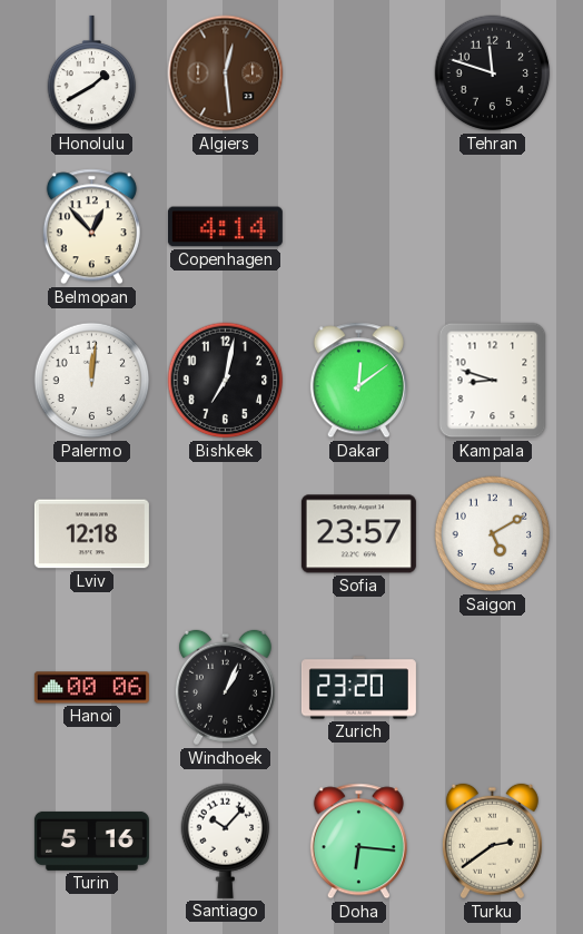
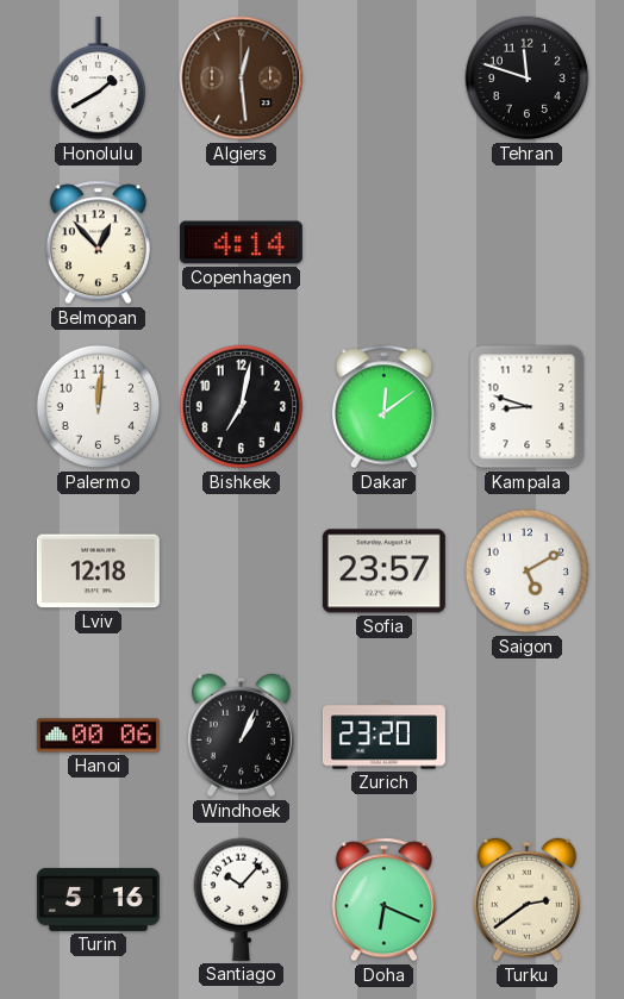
Doha: 6:16 -> 6:19
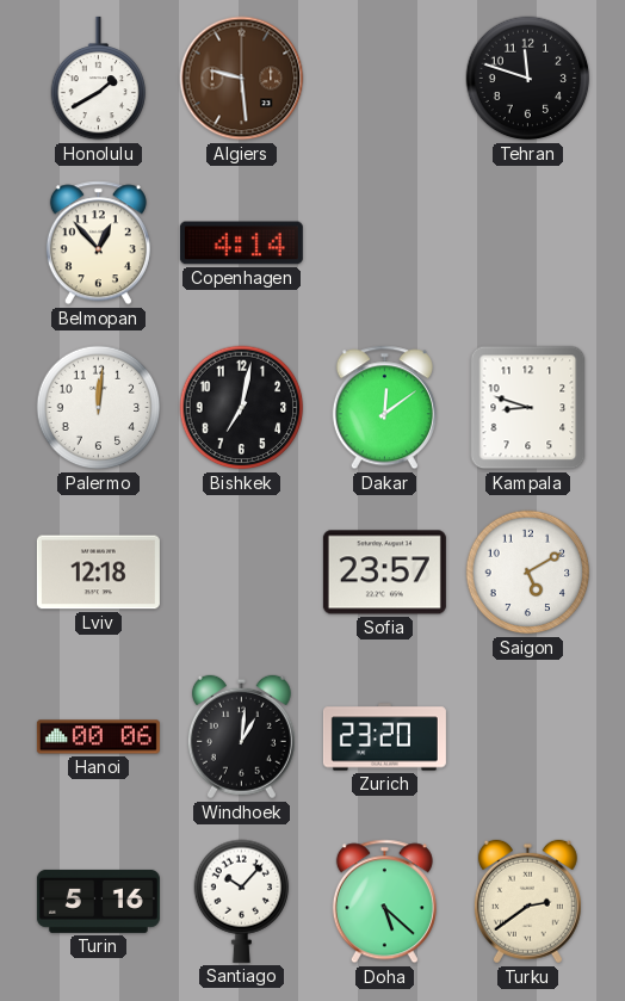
Algiers: 12:29 -> 9:29
Windhoek: 1:04 -> 1:01
Doha: 6:19 -> 5:22
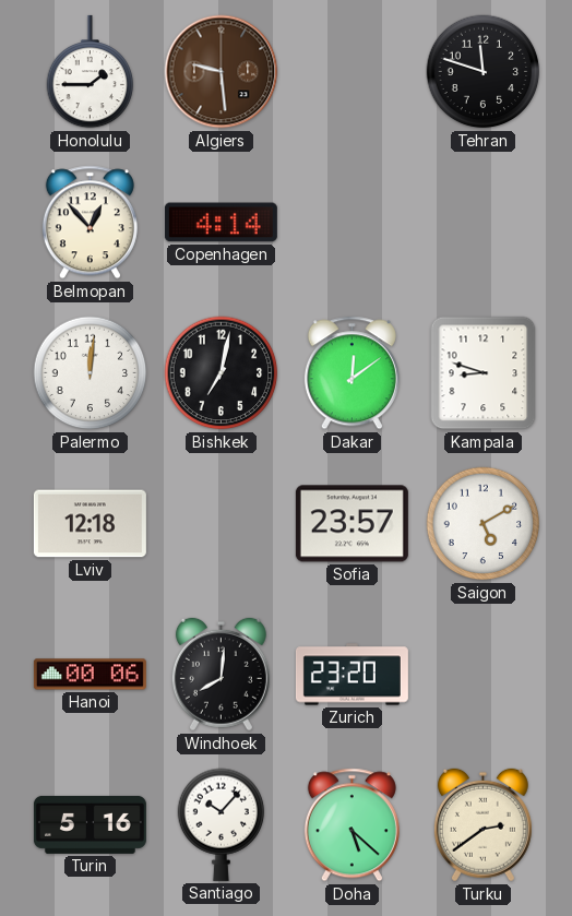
Honolulu: 1:40 -> 1:45
Windhoek: 1:01 -> 8:01
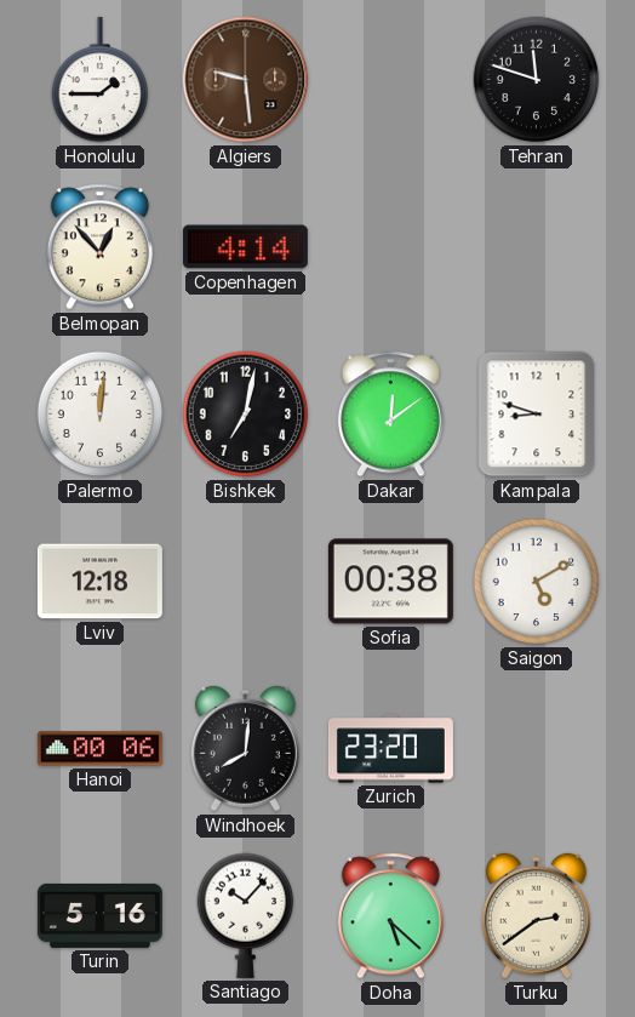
Sofia: 23:57 -> 00:38
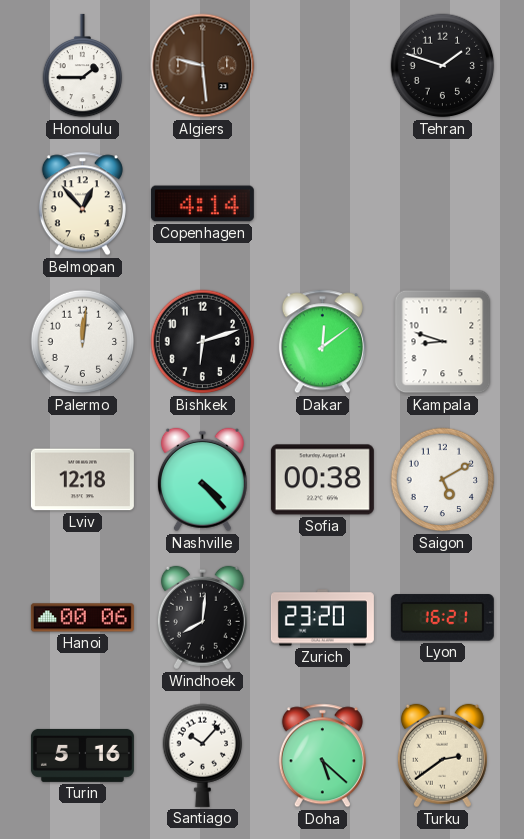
Tehran: 11:48 -> 1:48
Bishkek: 7:02 -> 6:12
Nashville: none -> 4:23
Lyon: none -> 16:21
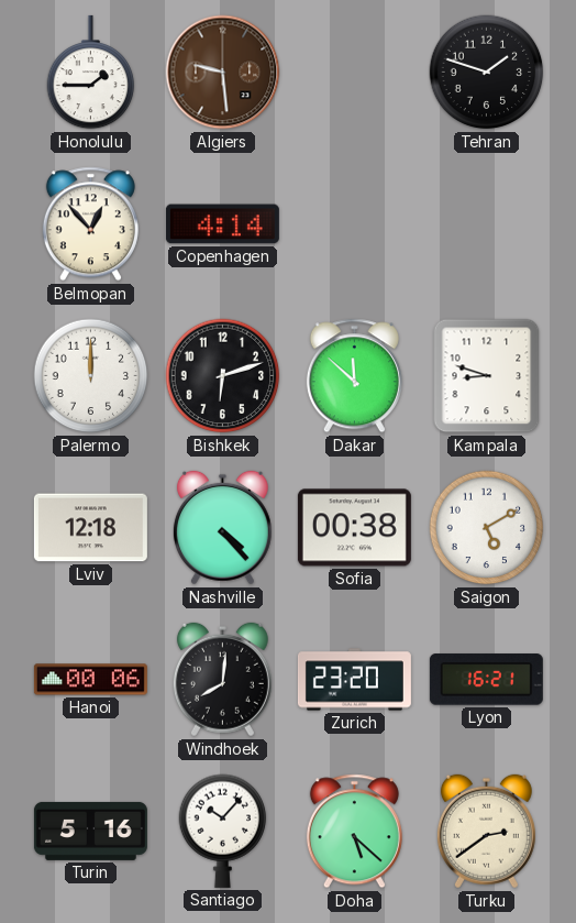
Palermo: 12:01 -> 12:00
Dakar: 12:09 -> 11:52
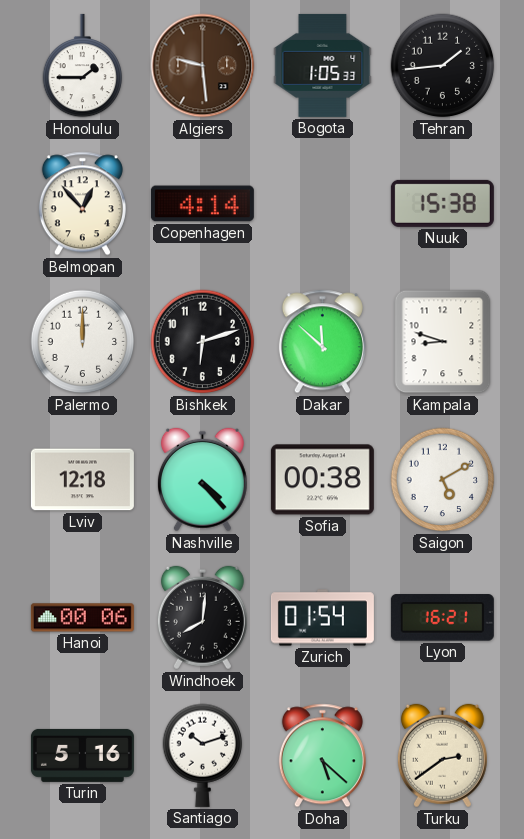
Bogota: none -> 1:05
Tehran: 1:48 -> 1:44
Nuuk: none -> 15:38
Zurich: 23:20 -> 01:54
Santiago: 10:07 -> 10:12
